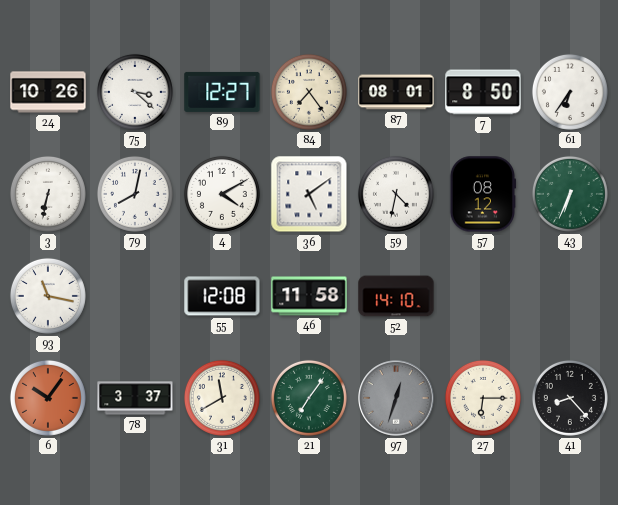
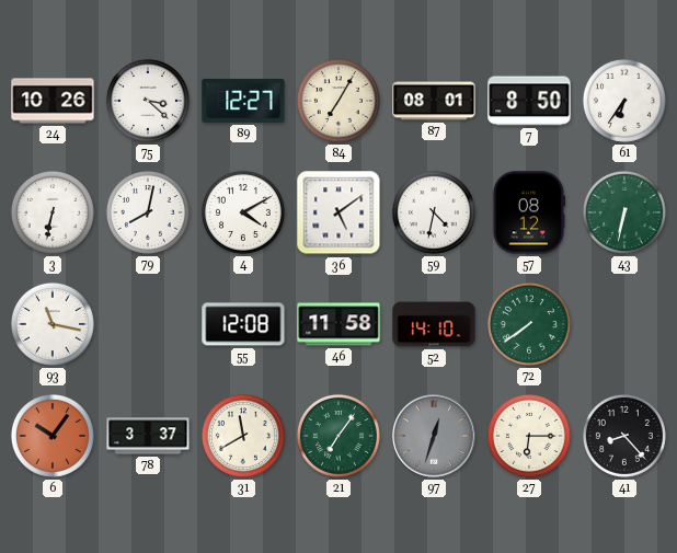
84: 7:24 -> 7:05
43: 6:34 -> 6:32
72: none -> 7:39
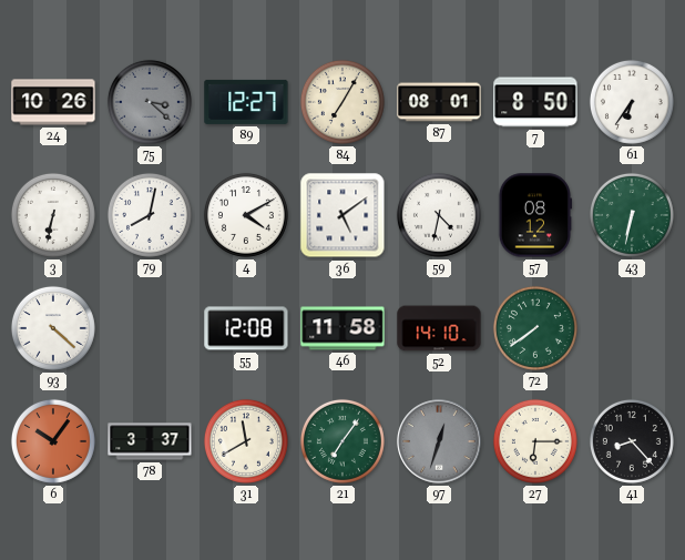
75 dial: white -> grey
93: 11:17 -> 4:22
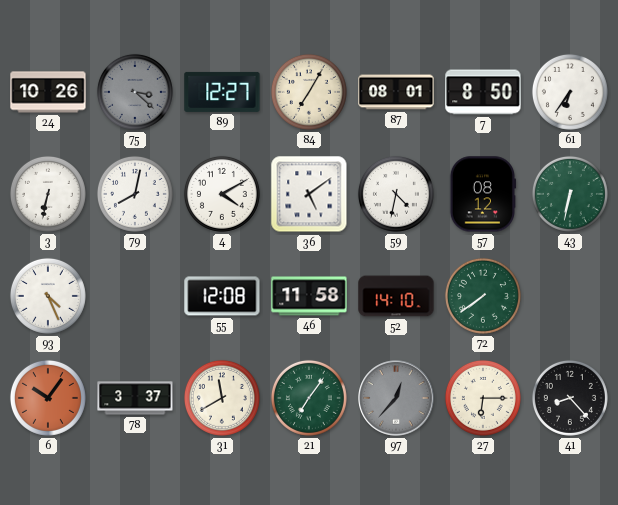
93: 4:22 -> 4:26
97: 12:33 -> 12:37
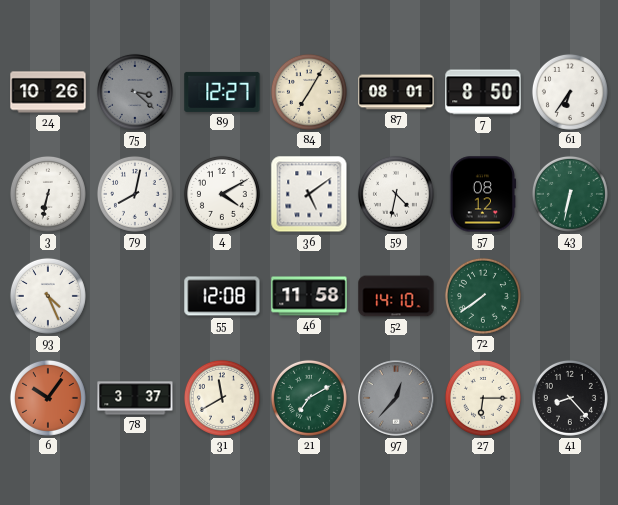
21: 7:06 -> 7:10
